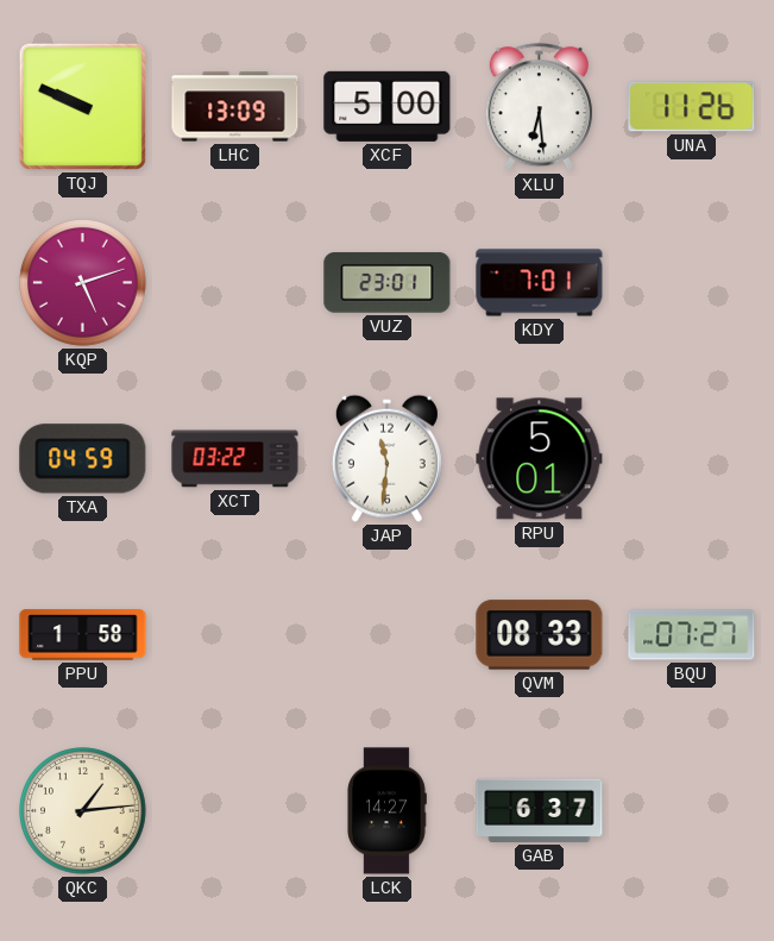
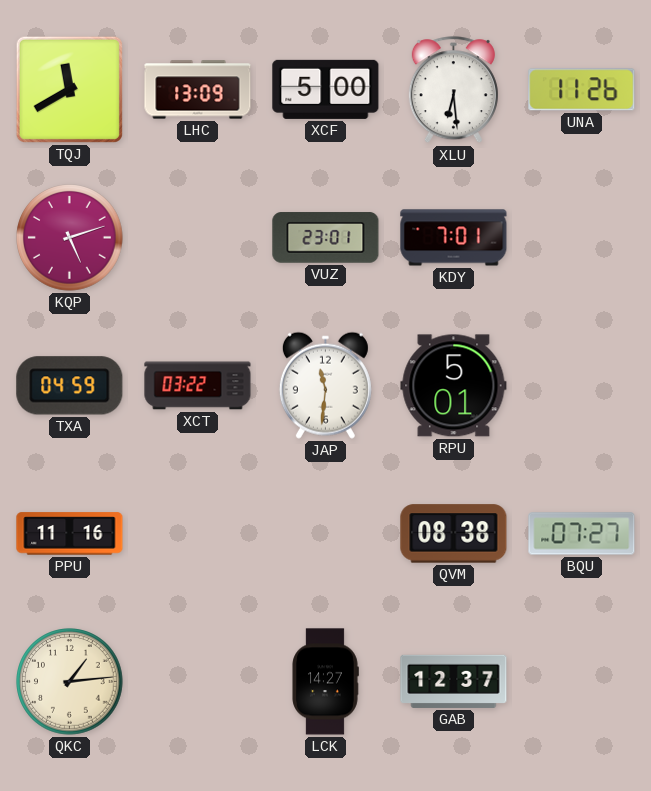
TQJ: 9:49 -> 11:40
PPU: 1:58 -> 11:16
QVM: 08:33 -> 08:38
GAB: 6:37 -> 12:37
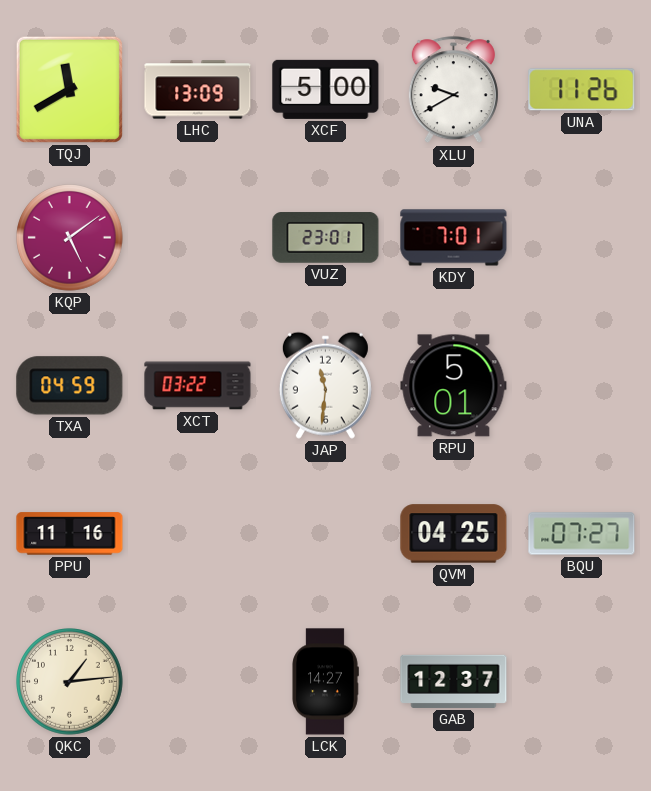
XLU: 6:29 -> 9:40
KQP: 5:12 -> 5:09
QVM: 08:38 -> 04:25
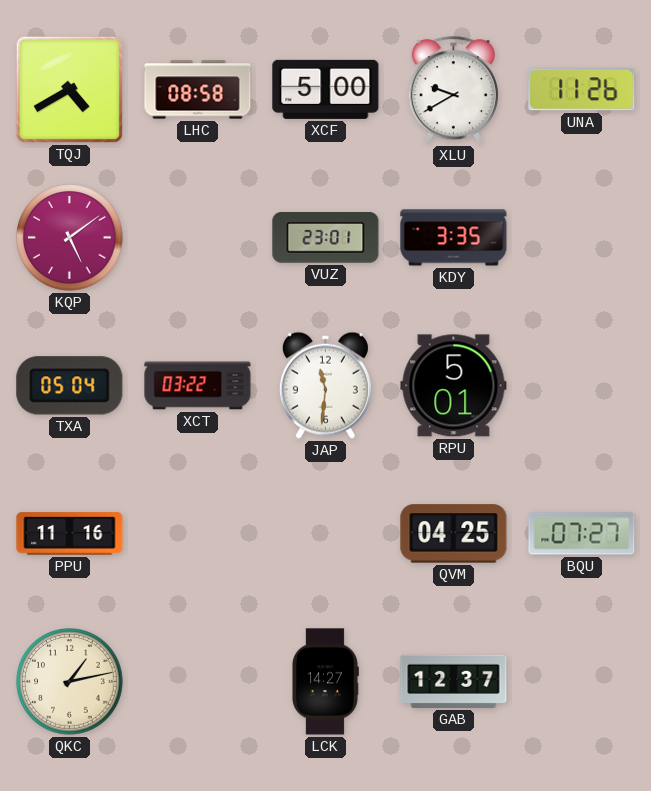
TQJ: 11:40 -> 4:40
LHC: 13:09 -> 08:58
KDY: 7:01 -> 3:35
TXA: 04:59 -> 05:04
QKC: 1:14 -> 1:13
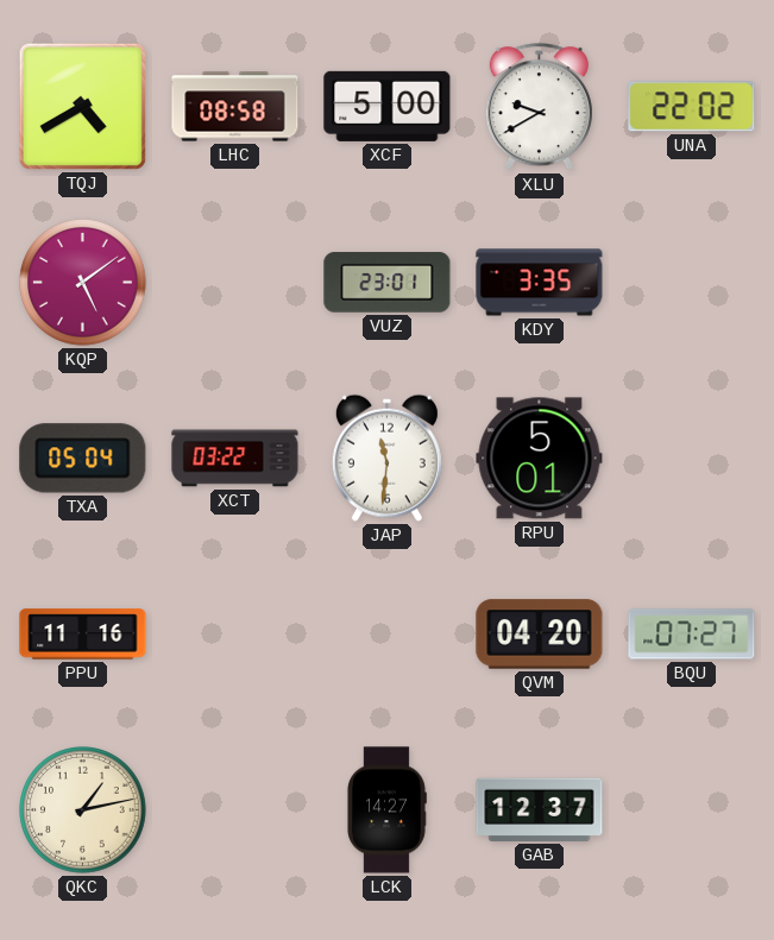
UNA: 11:26 -> 22:02
QVM: 04:25 -> 04:20
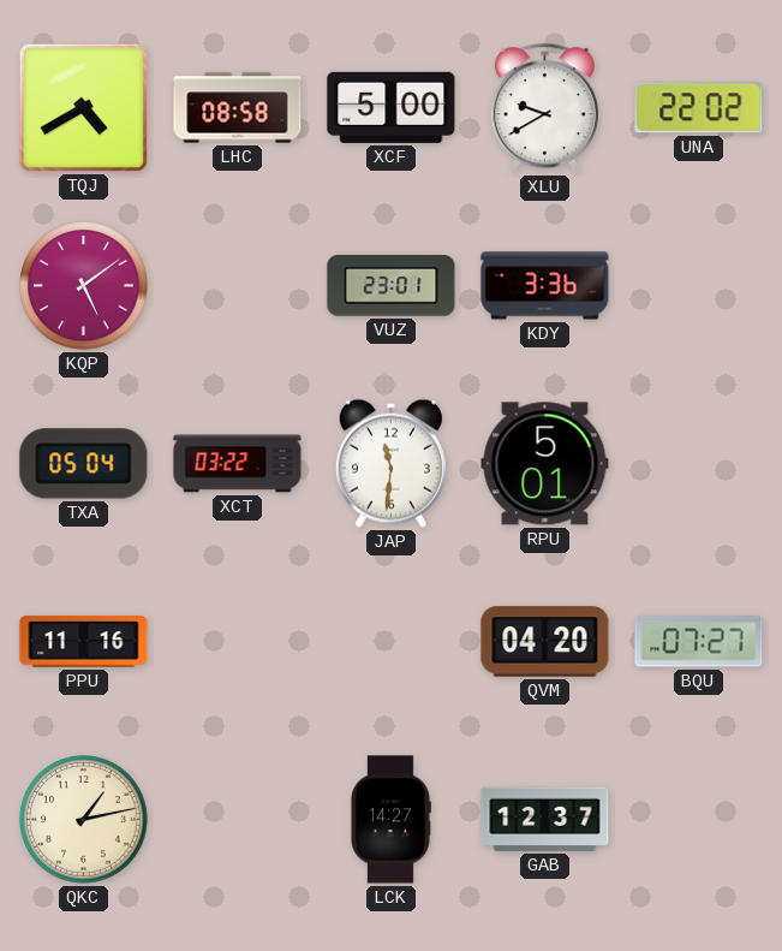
KDY: 3:35 -> 3:36
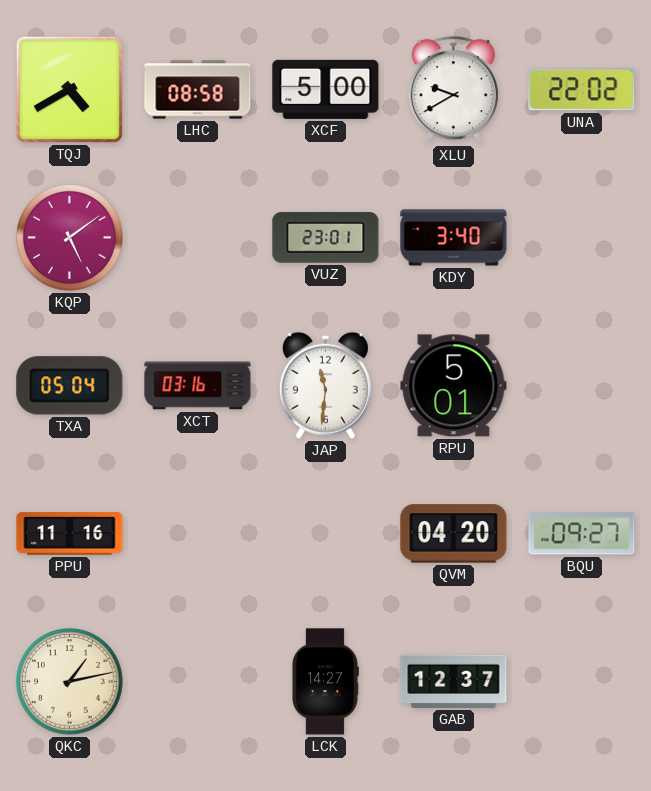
KDY: 3:36 -> 3:40
XCT: 03:22 -> 03:16
BQU: 07:27 -> 09:27
